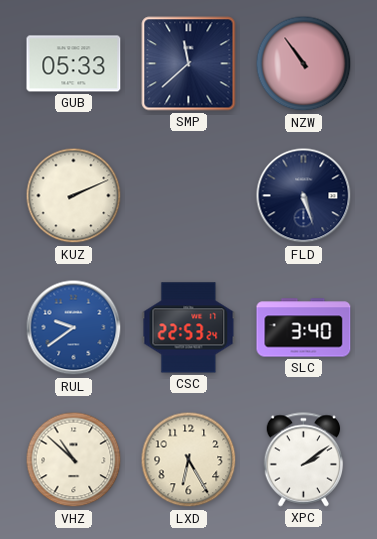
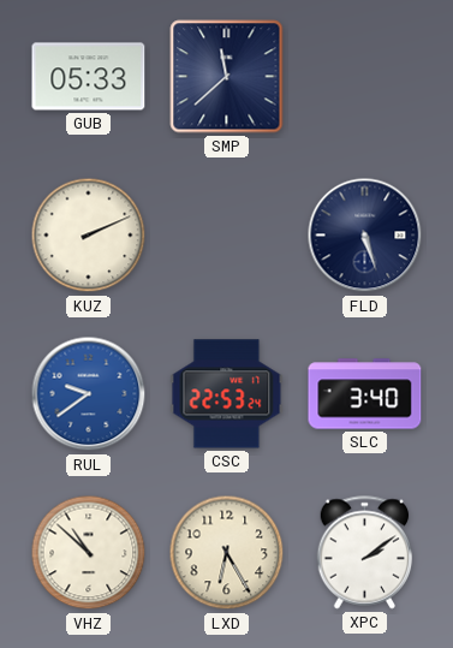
NZW: 10:54 -> none
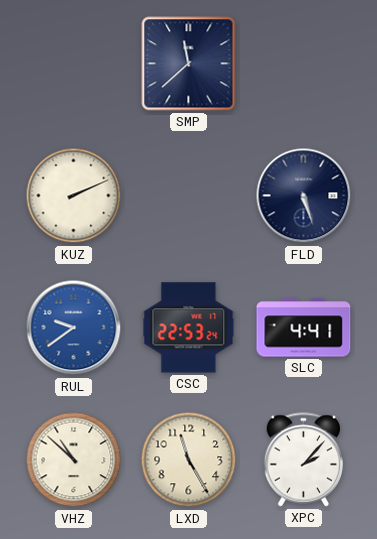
GUB: 05:33 -> none
SLC: 3:40 -> 4:41
LXD: 6:25 -> 11:25
XPC: 2:09 -> 2:07
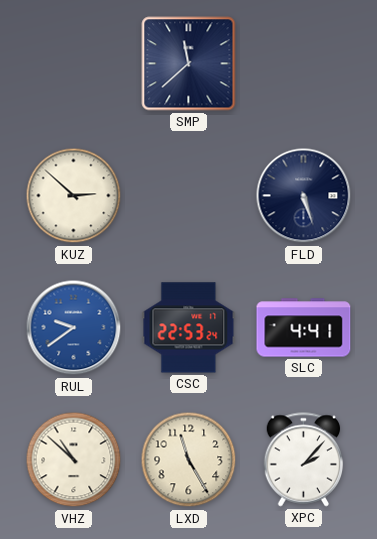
KUZ: 2:11 -> 2:52
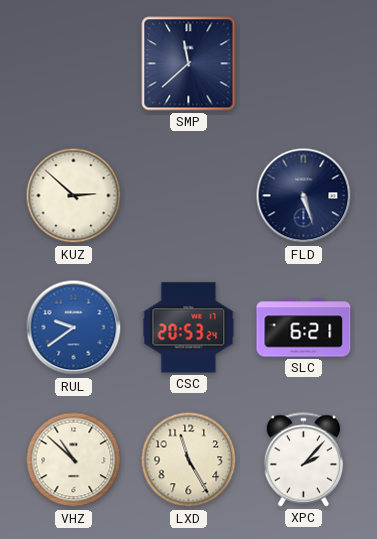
CSC: 22:53 -> 20:53
SLC: 4:41 -> 6:21
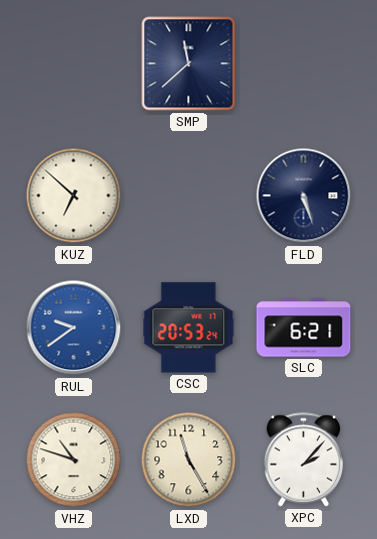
KUZ: 2:52 -> 6:52
VHZ: 10:52 -> 10:48
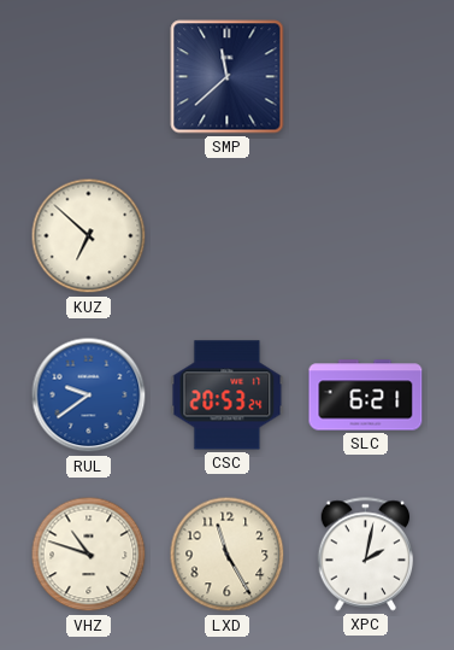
FLD: 5:27 -> none
XPC: 2:07 -> 2:02
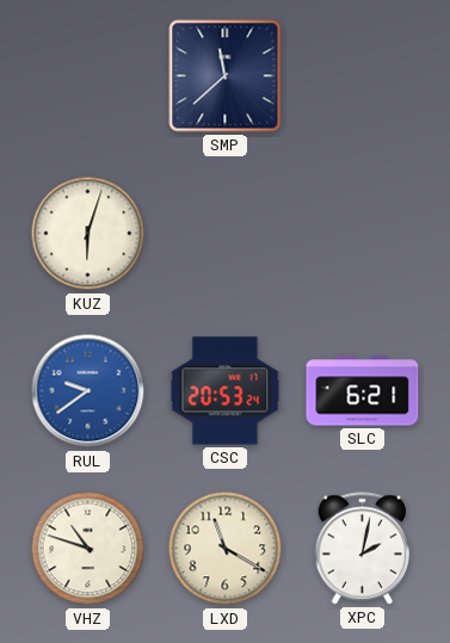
KUZ: 6:52 -> 6:03
LXD: 11:25 -> 11:20
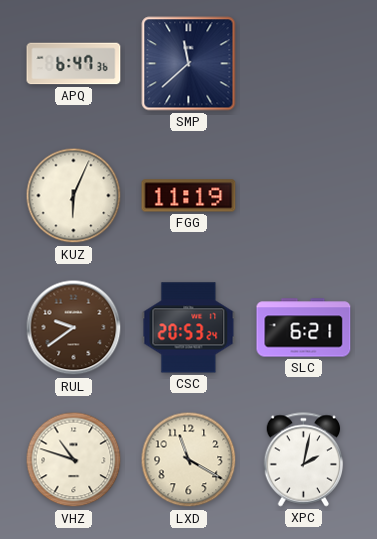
APQ: none -> 6:47
KUZ: 6:03 -> 6:04
FGG: none -> 11:19
RUL dial: blue -> brown
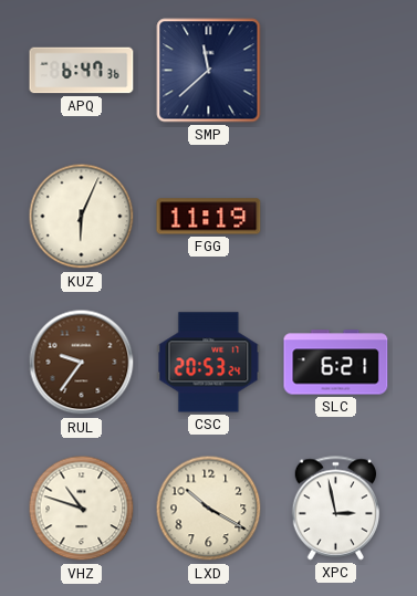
RUL: 9:39 -> 9:36
LXD: 11:20 -> 10:20
XPC: 2:02 -> 2:58
